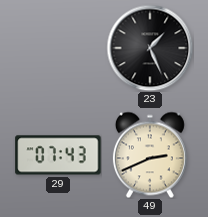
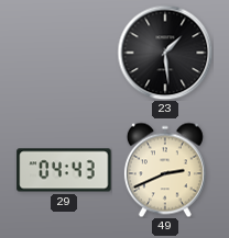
23: 1:26 -> 1:29
29: 07:43 -> 04:43
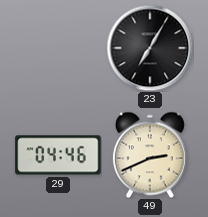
23: 1:29 -> 7:05
29: 04:43 -> 04:46
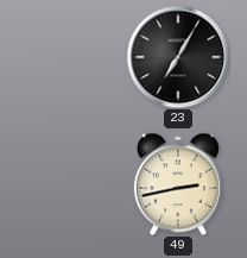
29: 04:46 -> none
49: 2:41 -> 2:43
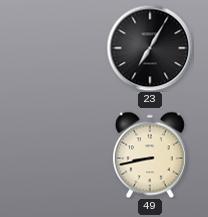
49: 2:43 -> 8:43
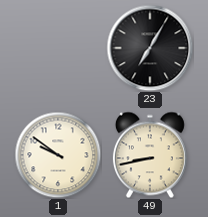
1: none -> 9:51
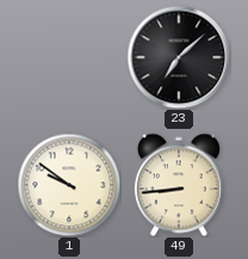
23: 7:05 -> 7:08
49: 8:43 -> 8:44
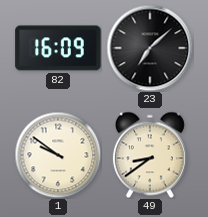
82: none -> 16:09
49: 8:44 -> 8:39
